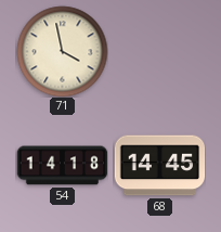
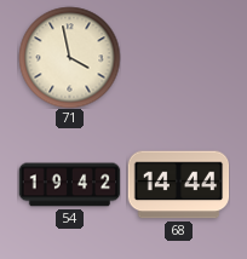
54: 14:18 -> 19:42
68: 14:45 -> 14:44
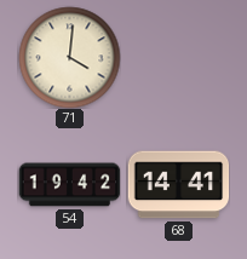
71: 3:58 -> 4:01
68: 14:44 -> 14:41
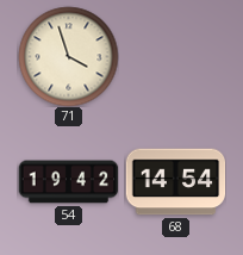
71: 4:01 -> 3:57
68: 14:41 -> 14:54
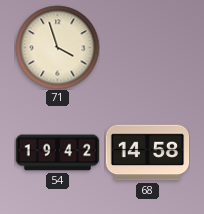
68: 14:54 -> 14:58
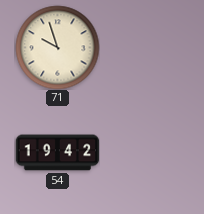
71: 3:57 -> 9:57
68: 14:58 -> none
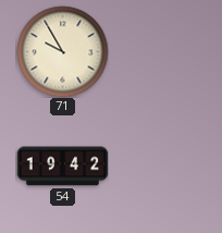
71: 9:57 -> 9:55
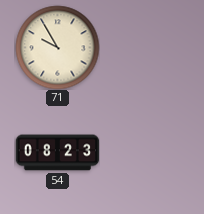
54: 19:42 -> 08:23
